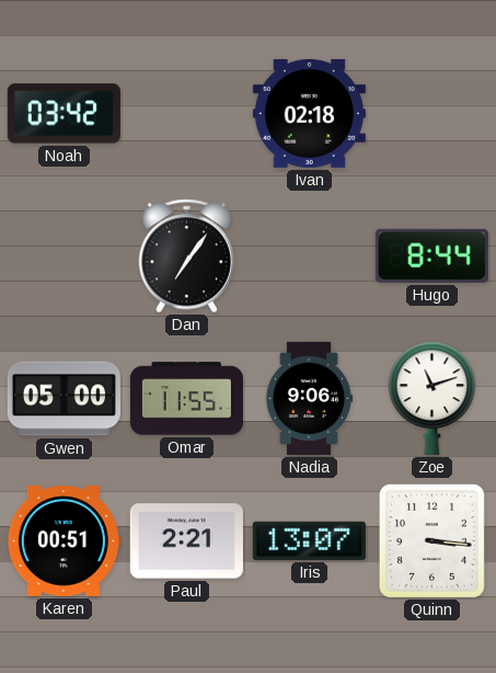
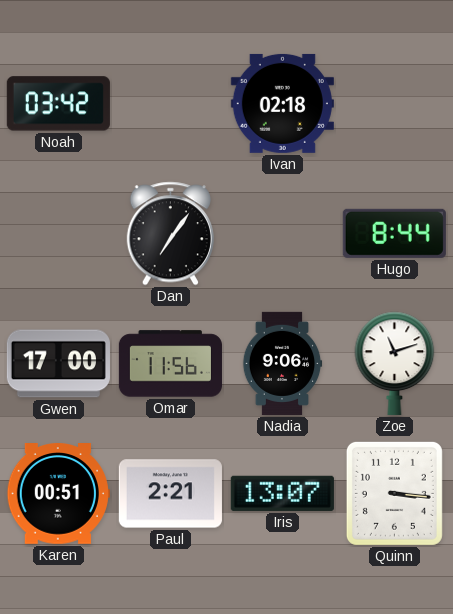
Gwen: 05:00 -> 17:00
Omar: 11:55 -> 11:56
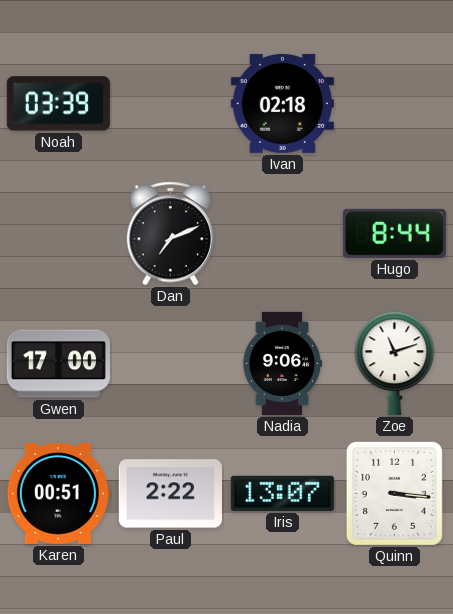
Noah: 03:42 -> 03:39
Dan: 7:06 -> 7:11
Omar: 11:56 -> none
Paul: 2:21 -> 2:22
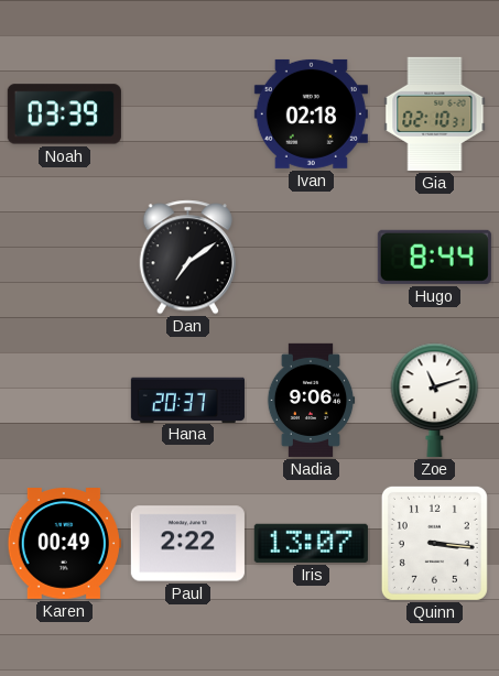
Gia: none -> 02:10
Dan: 7:11 -> 7:09
Gwen: 17:00 -> none
Hana: none -> 20:37
Karen: 00:51 -> 00:49
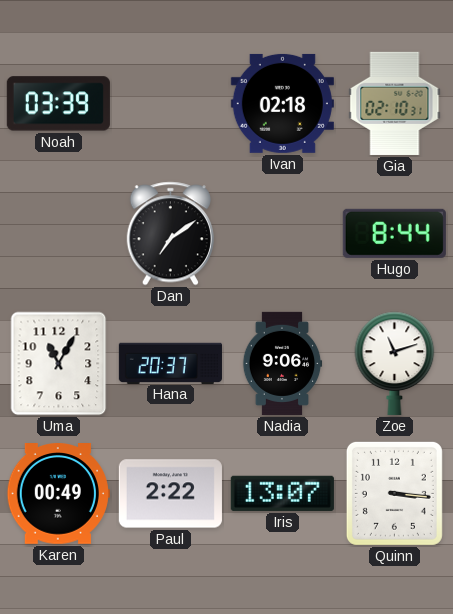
Uma: none -> 11:05
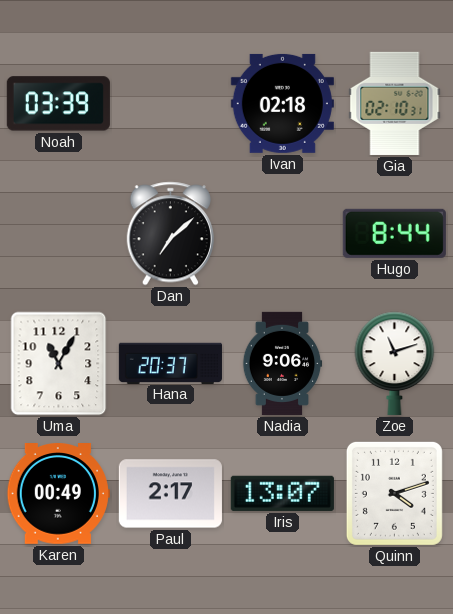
Dan: 7:09 -> 7:08
Paul: 2:22 -> 2:17
Quinn: 3:16 -> 4:12
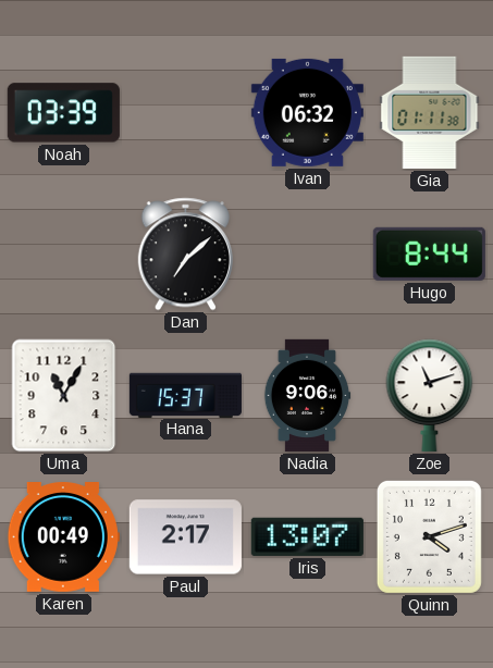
Ivan: 02:18 -> 06:32
Gia: 02:10 -> 01:11
Hana: 20:37 -> 15:37
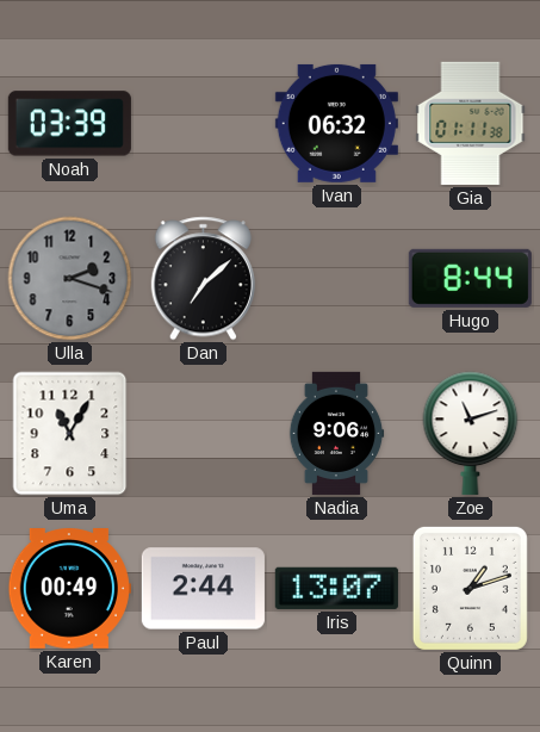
Ulla: none -> 2:18
Hana: 15:37 -> none
Paul: 2:17 -> 2:44
Quinn: 4:12 -> 1:12
